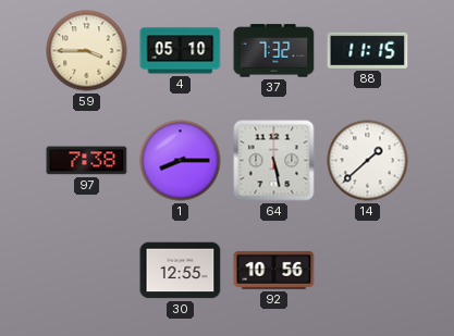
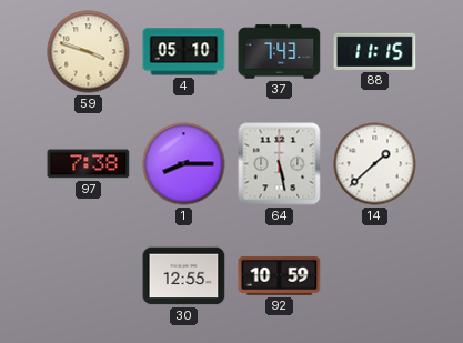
59: 3:45 -> 3:48
37: 7:32 -> 7:43
92: 10:56 -> 10:59
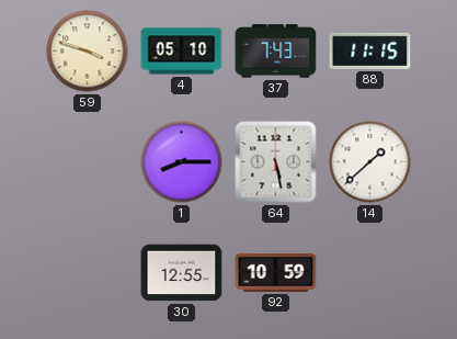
97: 7:38 -> none
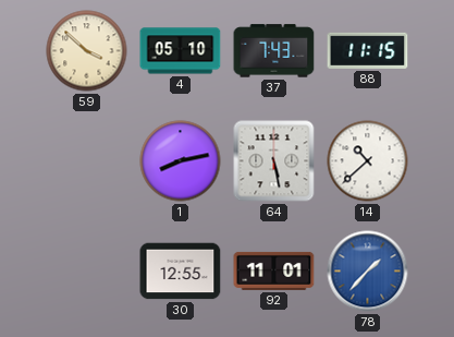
59: 3:48 -> 3:52
1: 8:15 -> 8:13
14: 1:38 -> 10:38
92: 10:59 -> 11:01
78: none -> 1:37
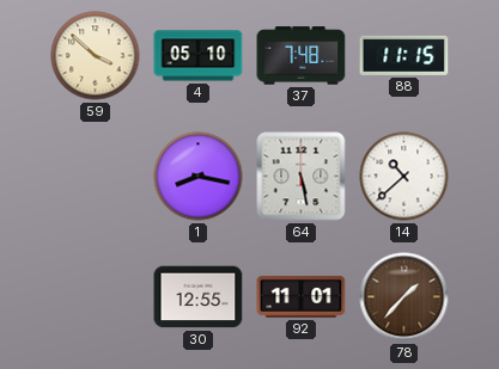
37: 7:43 -> 7:48
1: 8:13 -> 8:17
78 dial: blue -> brown
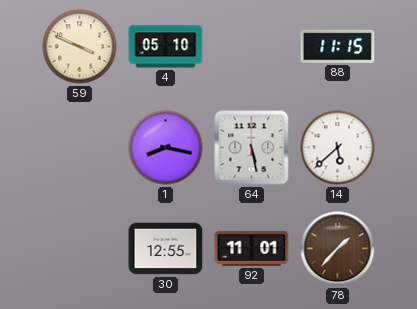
59: 3:52 -> 3:49
37: 7:48 -> none
14: 10:38 -> 5:38
